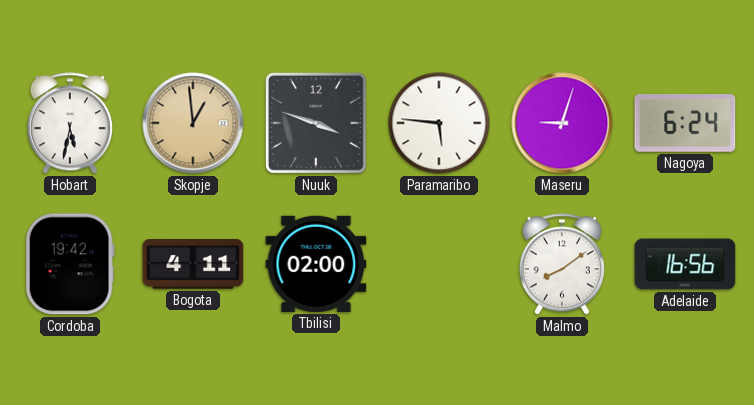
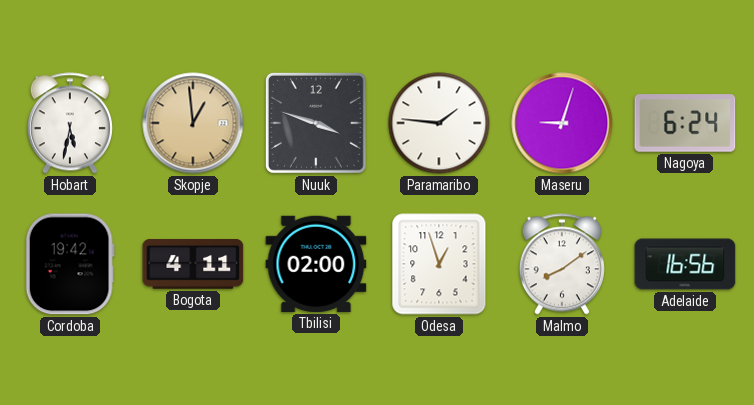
Paramaribo: 5:46 -> 1:46
Odesa: none -> 12:57
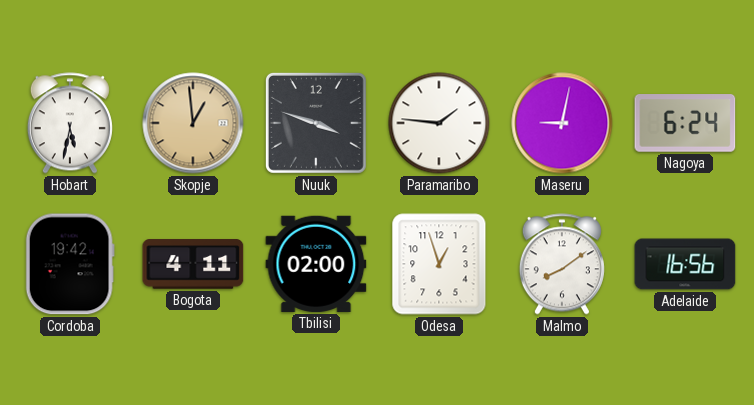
Maseru: 9:03 -> 9:02
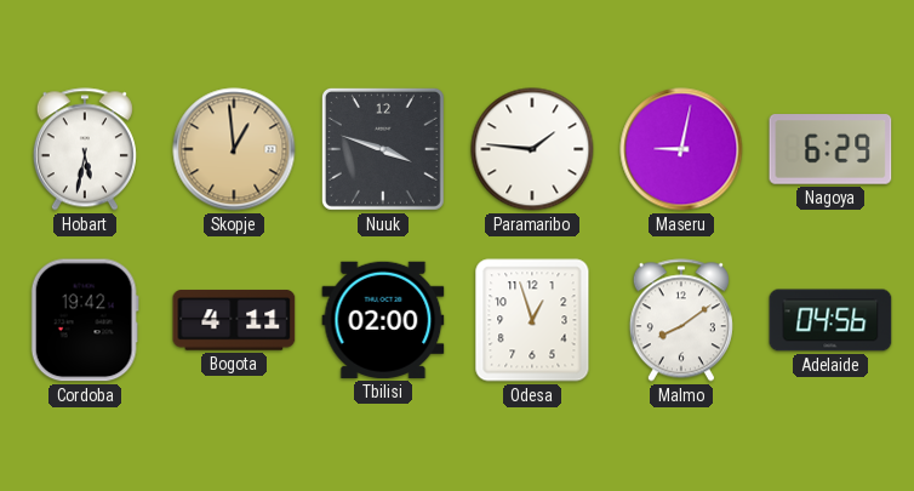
Nagoya: 6:24 -> 6:29
Adelaide: 16:56 -> 04:56
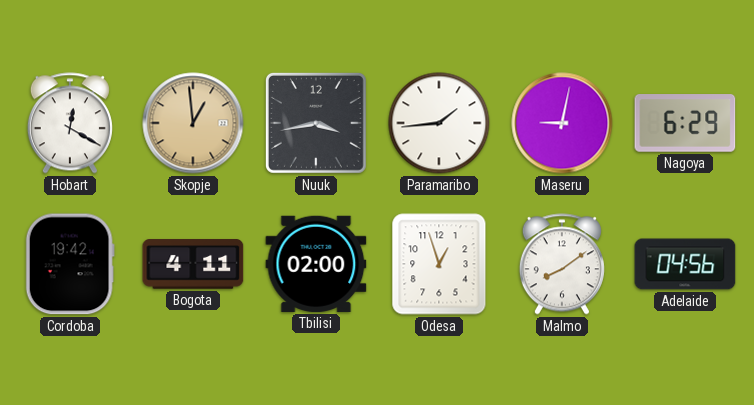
Hobart: 5:32 -> 12:20
Nuuk: 3:48 -> 3:43
Paramaribo: 1:46 -> 1:44
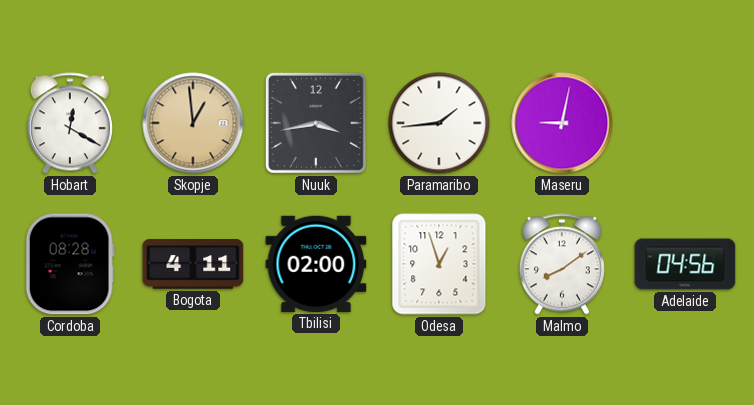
Nagoya: 6:29 -> none
Cordoba: 19:42 -> 08:28
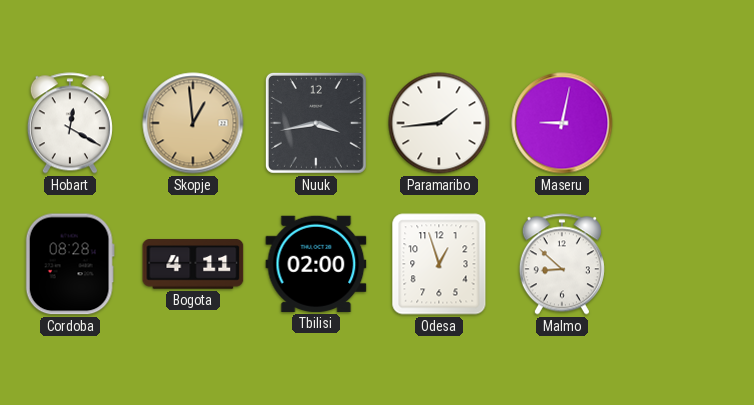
Malmo: 8:09 -> 8:52
Adelaide: 04:56 -> none
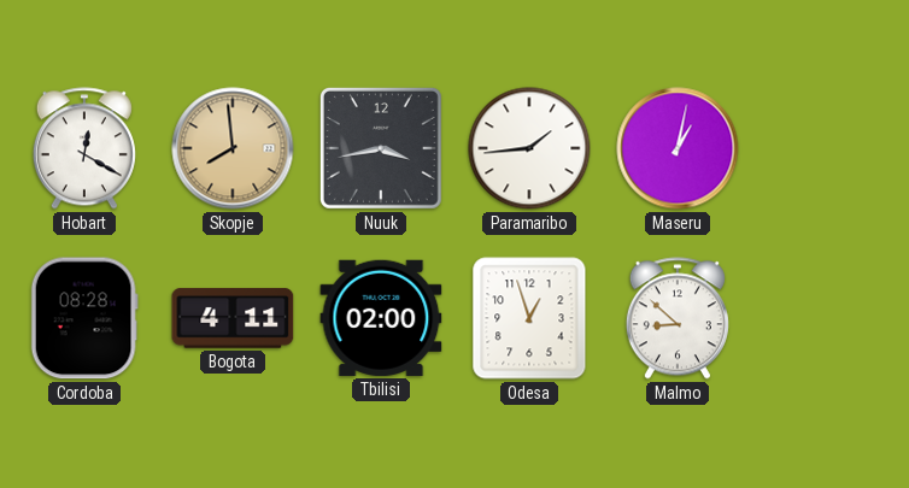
Skopje: 12:59 -> 7:59
Maseru: 9:02 -> 1:02
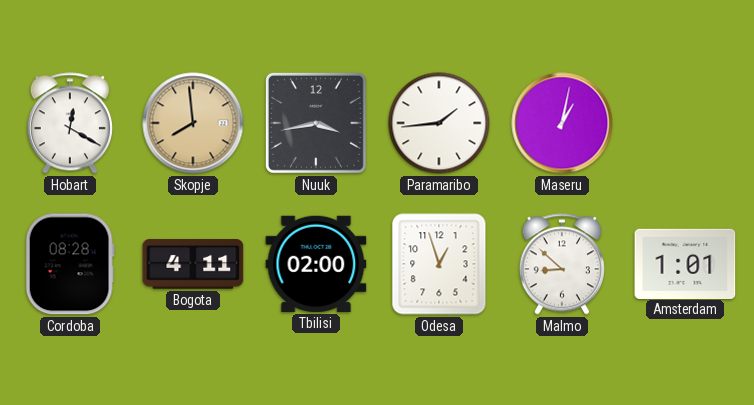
Amsterdam: none -> 1:01
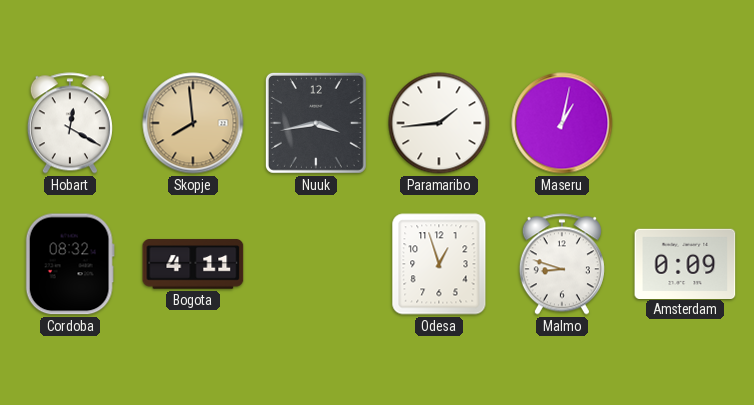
Cordoba: 08:28 -> 08:32
Tbilisi: 02:00 -> none
Malmo: 8:52 -> 8:48
Amsterdam: 1:01 -> 0:09
